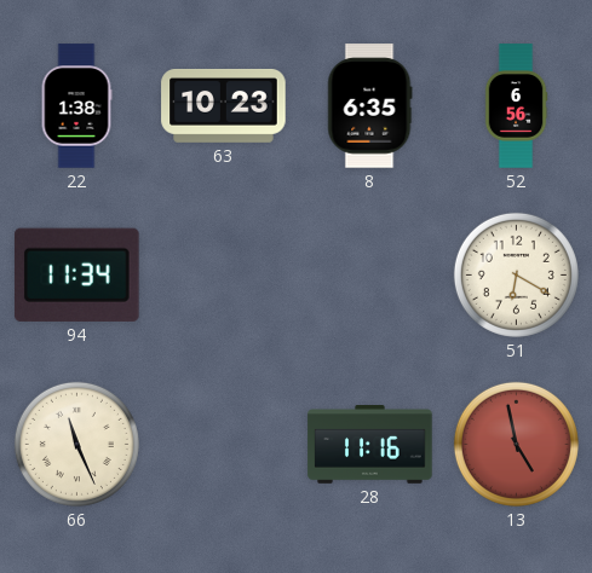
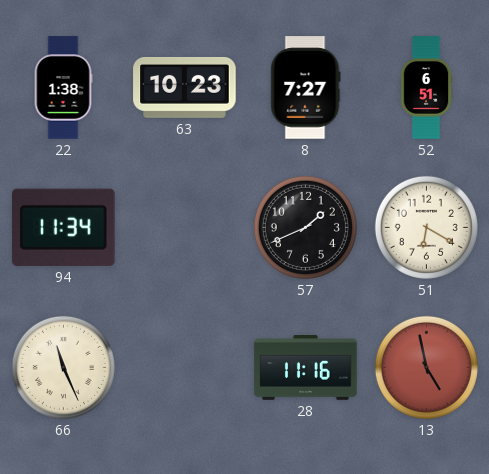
8: 6:35 -> 7:27
52: 6:56 -> 6:51
57: none -> 1:41
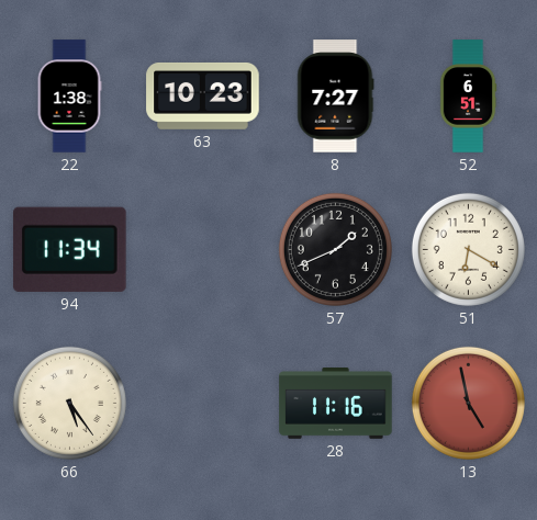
66: 11:26 -> 5:24
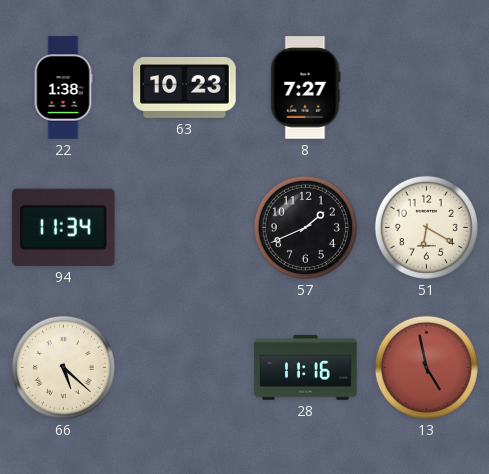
52: 6:51 -> none
66: 5:24 -> 5:22
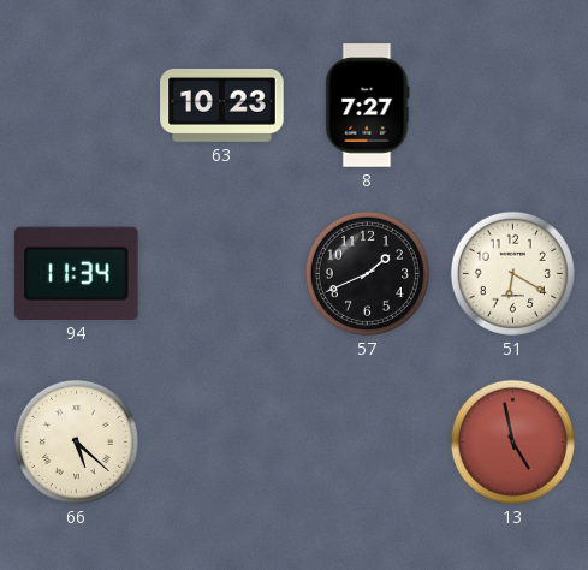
22: 1:38 -> none
28: 11:16 -> none
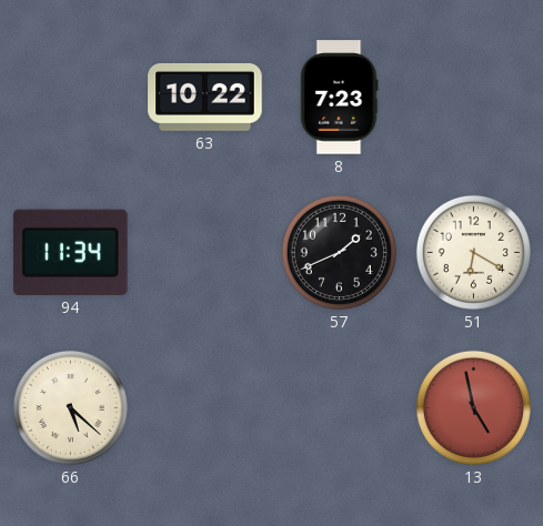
63: 10:23 -> 10:22
8: 7:27 -> 7:23
